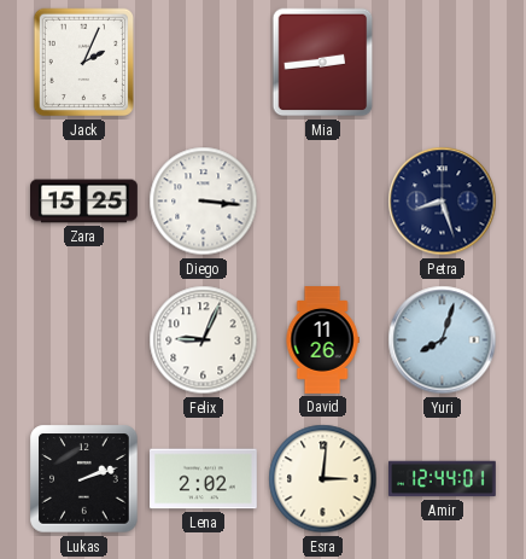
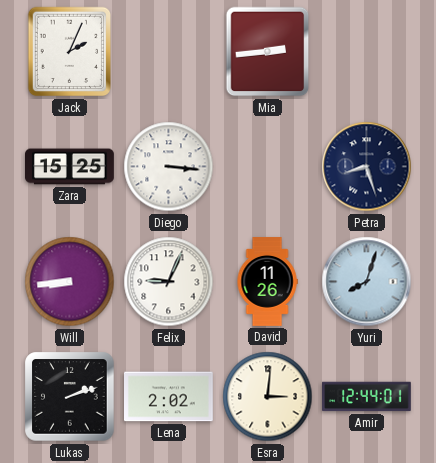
Will: none -> 8:44
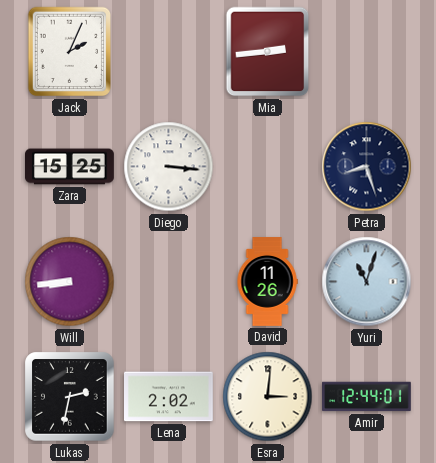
Felix: 9:04 -> none
Yuri: 8:03 -> 11:03
Lukas: 2:12 -> 2:32
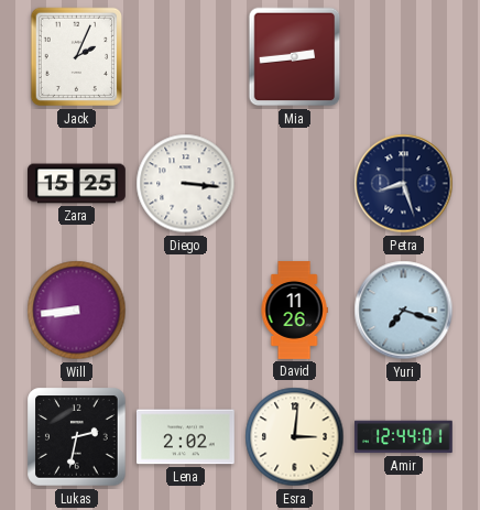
Yuri: 11:03 -> 7:18
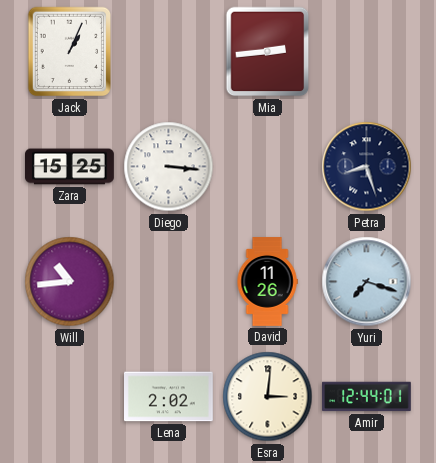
Jack: 2:04 -> 1:04
Will: 8:44 -> 10:44
Lukas: 2:32 -> none
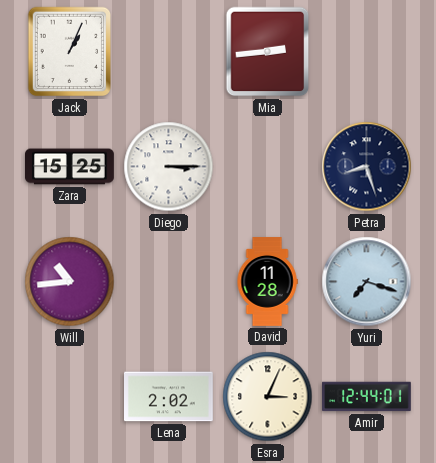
Diego: 3:16 -> 3:15
David: 11:26 -> 11:28
Esra: 3:01 -> 3:04
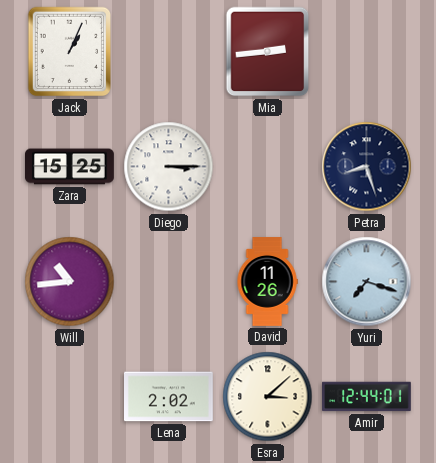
David: 11:28 -> 11:26
Esra: 3:04 -> 3:08
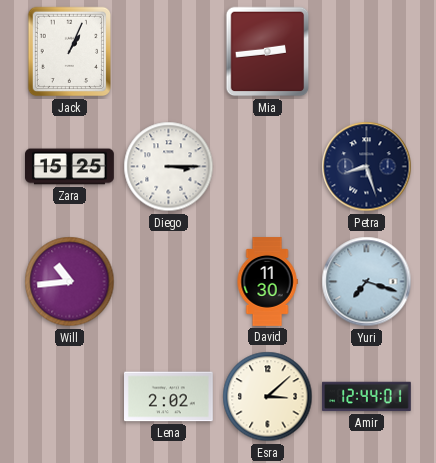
David: 11:26 -> 11:30
